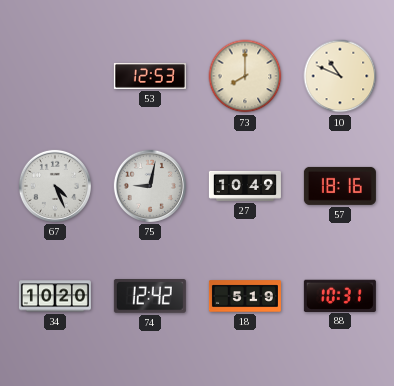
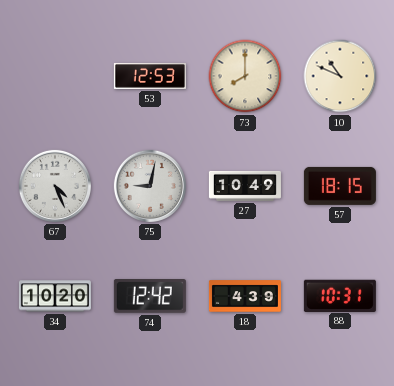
57: 18:16 -> 18:15
18: 5:19 -> 4:39
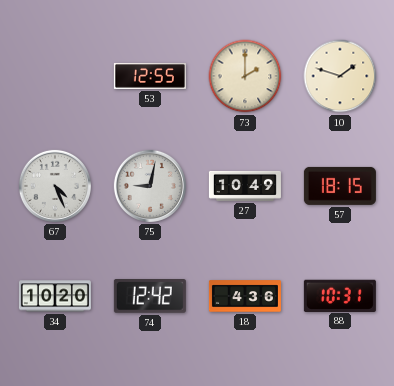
53: 12:53 -> 12:55
73: 8:00 -> 2:00
10: 10:49 -> 1:48
18: 4:39 -> 4:36
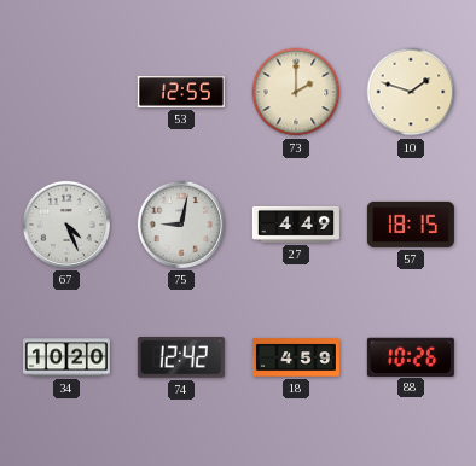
27: 10:49 -> 4:49
18: 4:36 -> 4:59
88: 10:31 -> 10:26
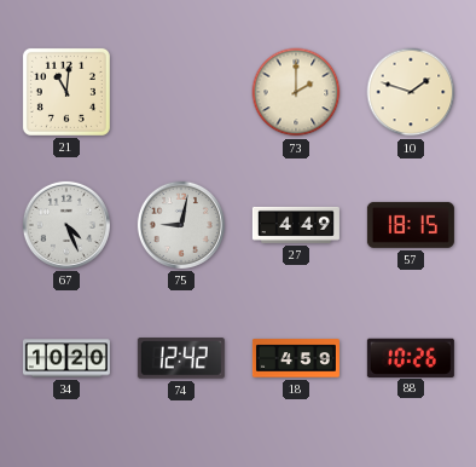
21: none -> 11:01
53: 12:55 -> none
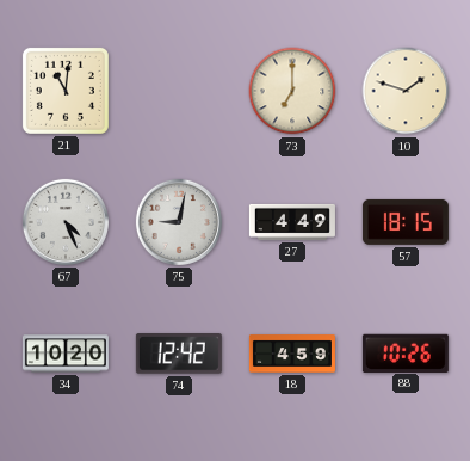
73: 2:00 -> 7:00
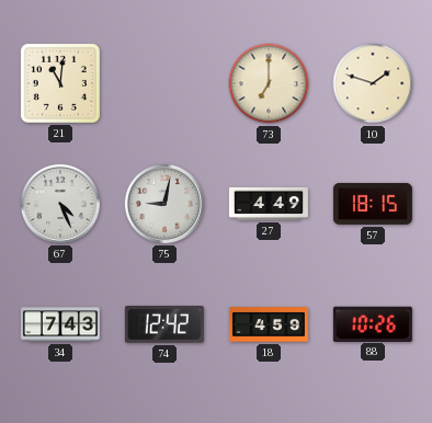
34: 10:20 -> 7:43
